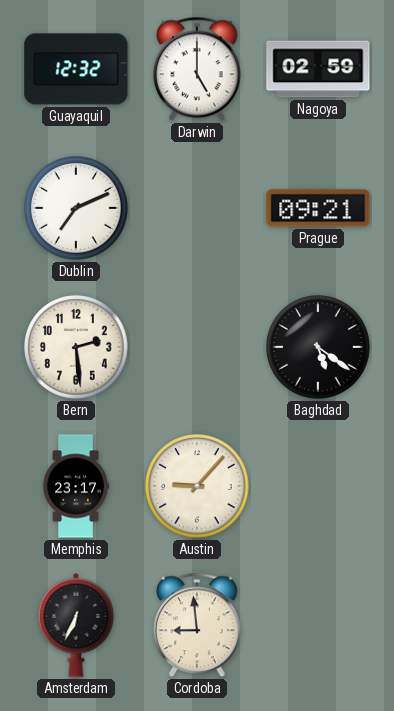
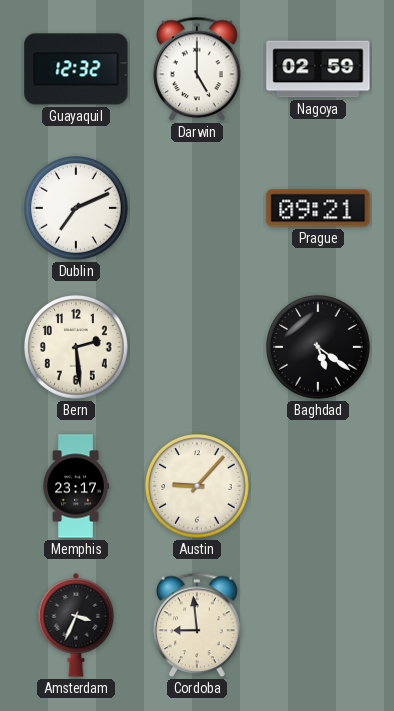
Amsterdam: 6:34 -> 3:34
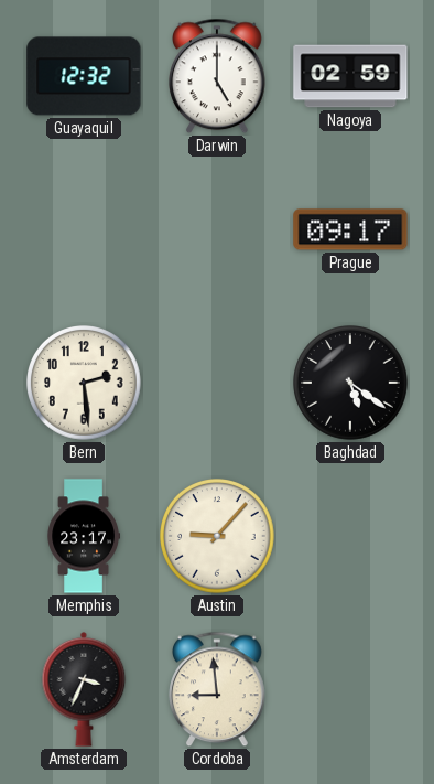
Dublin: 7:11 -> none
Prague: 09:21 -> 09:17
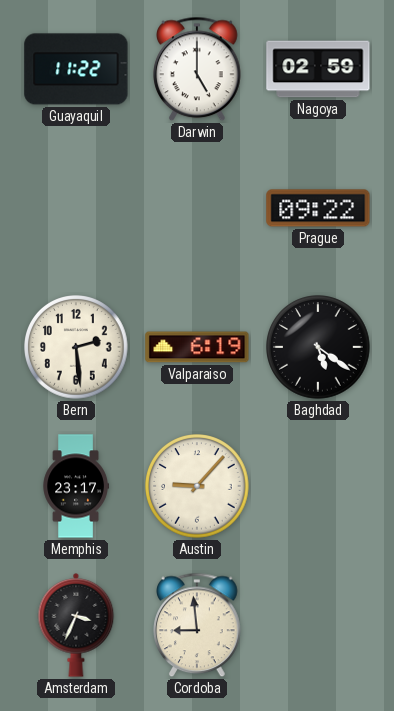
Guayaquil: 12:32 -> 11:22
Prague: 09:17 -> 09:22
Valparaiso: none -> 6:19
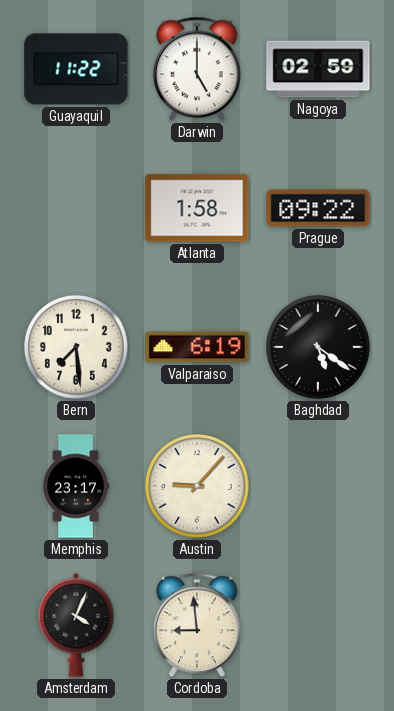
Atlanta: none -> 1:58
Bern: 2:29 -> 7:29
Amsterdam: 3:34 -> 4:04
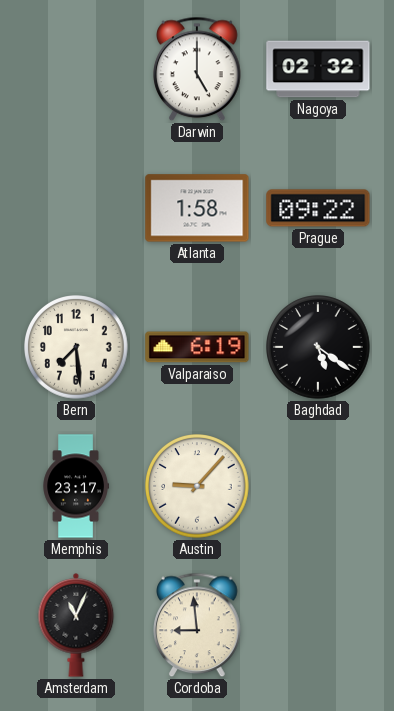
Guayaquil: 11:22 -> none
Nagoya: 02:59 -> 02:32
Amsterdam: 4:04 -> 11:04
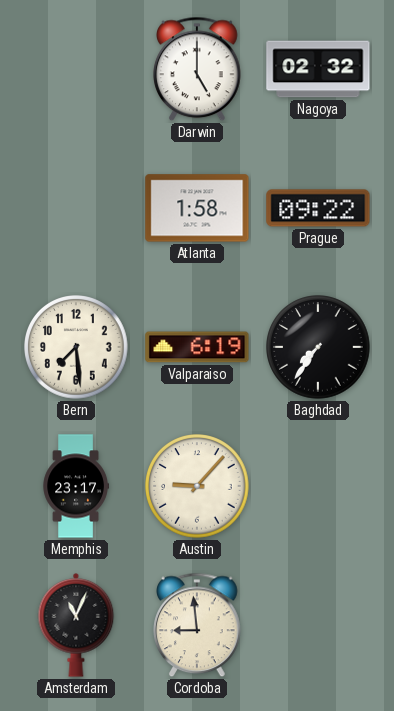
Baghdad: 5:21 -> 7:36
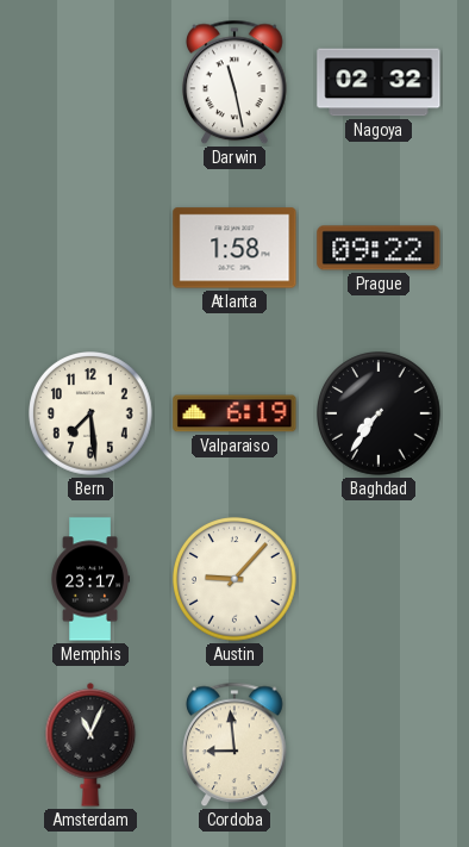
Darwin: 5:00 -> 11:28
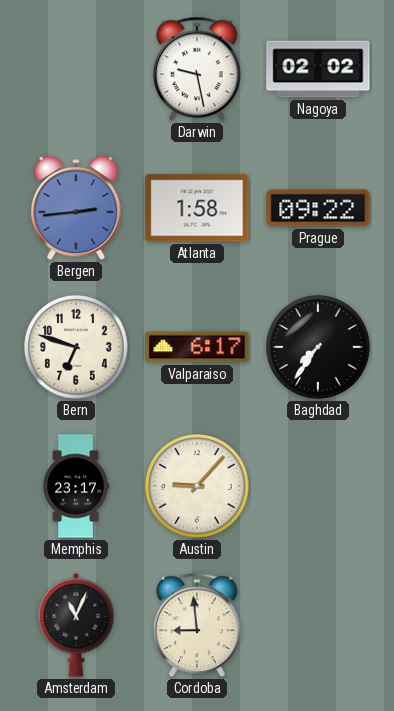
Darwin: 11:28 -> 9:28
Nagoya: 02:32 -> 02:02
Bergen: none -> 2:44
Bern: 7:29 -> 6:48
Valparaiso: 6:19 -> 6:17
